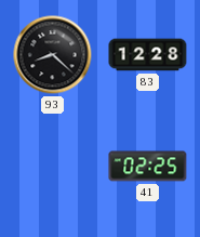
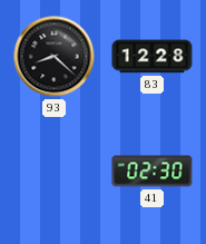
41: 02:25 -> 02:30
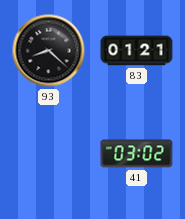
83: 12:28 -> 01:21
41: 02:30 -> 03:02
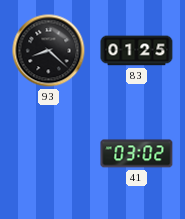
83: 01:21 -> 01:25
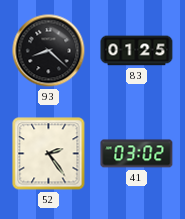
52: none -> 2:24
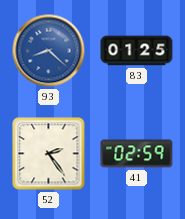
93 dial: black -> blue
41: 03:02 -> 02:59
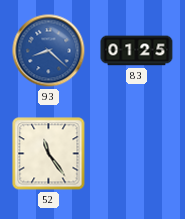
52: 2:24 -> 11:24
41: 02:59 -> none
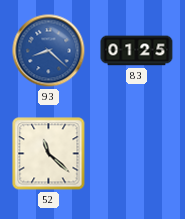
52: 11:24 -> 11:22
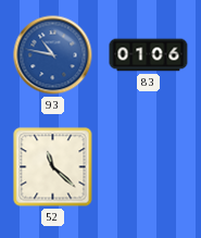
93: 8:22 -> 10:47
83: 01:25 -> 01:06
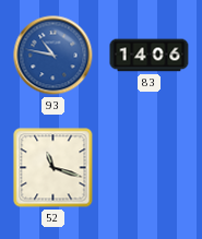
83: 01:06 -> 14:06
52: 11:22 -> 11:18
